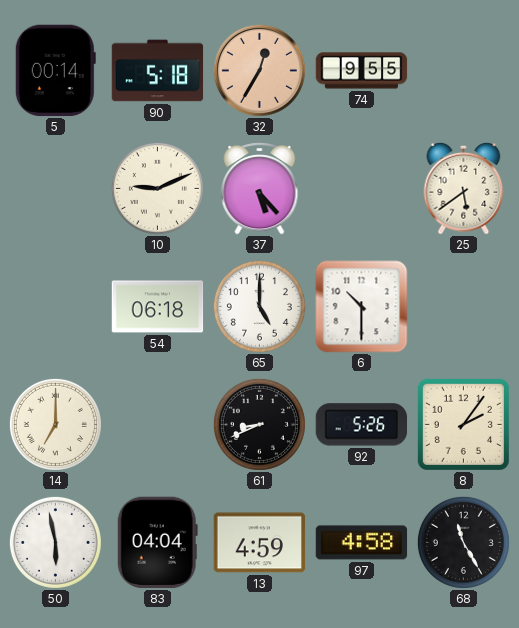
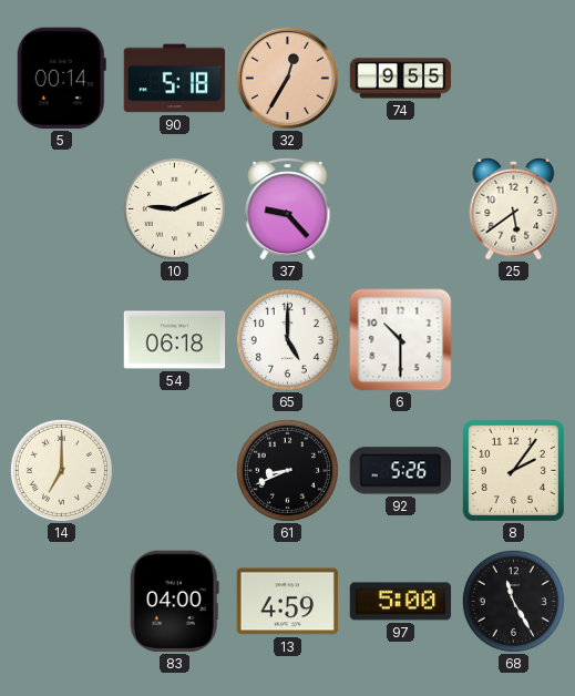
37: 5:23 -> 9:23
50: 5:58 -> none
83: 04:04 -> 04:00
97: 4:58 -> 5:00
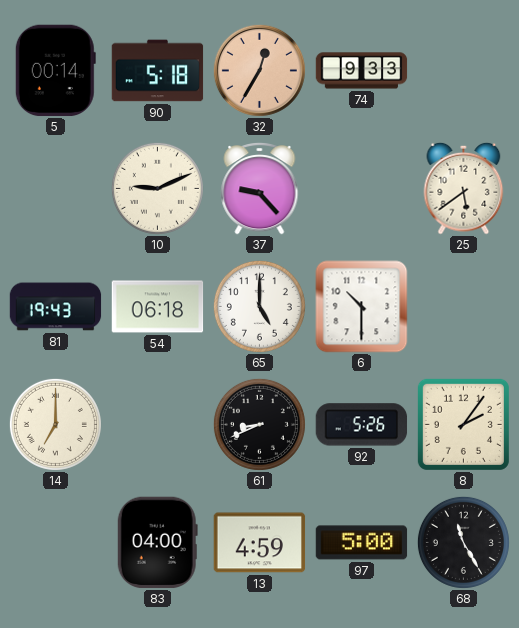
74: 9:55 -> 9:33
81: none -> 19:43
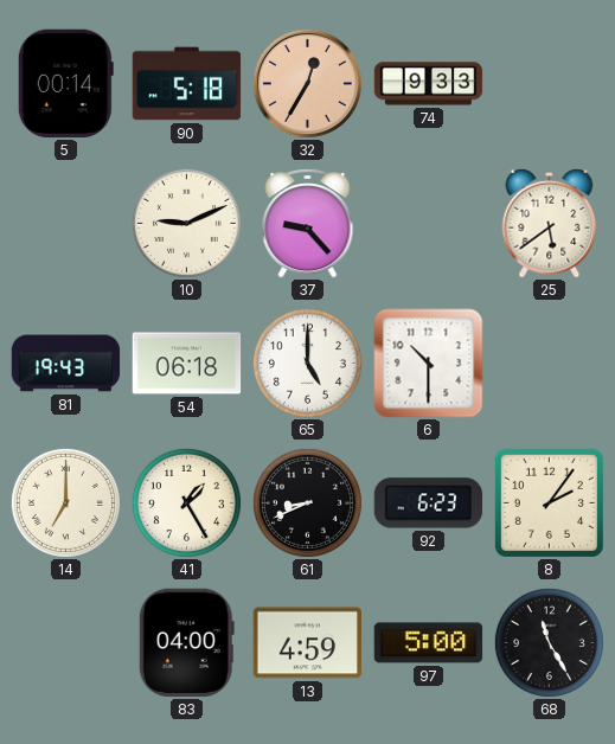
41: none -> 1:25
92: 5:26 -> 6:23
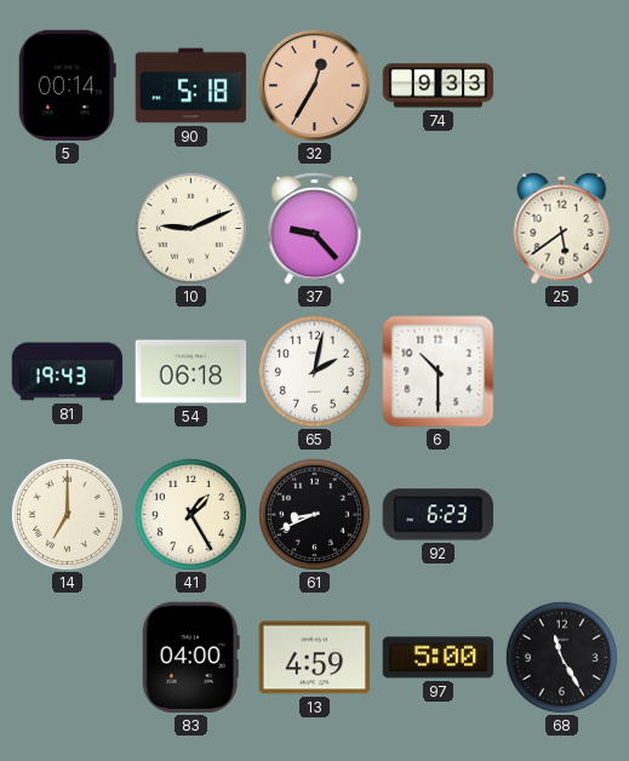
65: 5:00 -> 2:02
8: 2:06 -> none
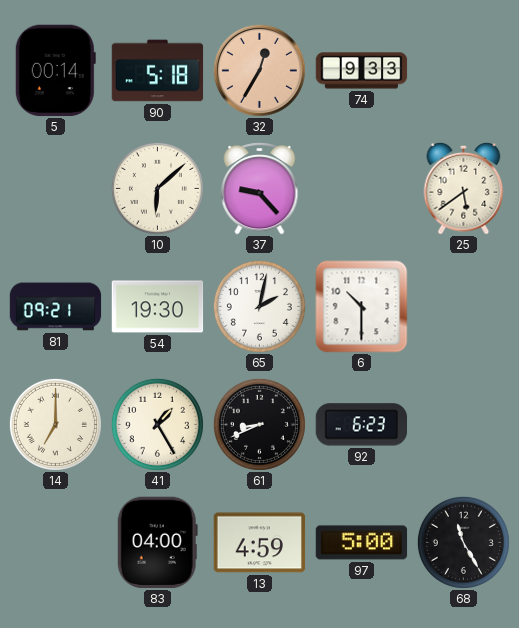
10: 9:11 -> 6:08
81: 19:43 -> 09:21
54: 06:18 -> 19:30
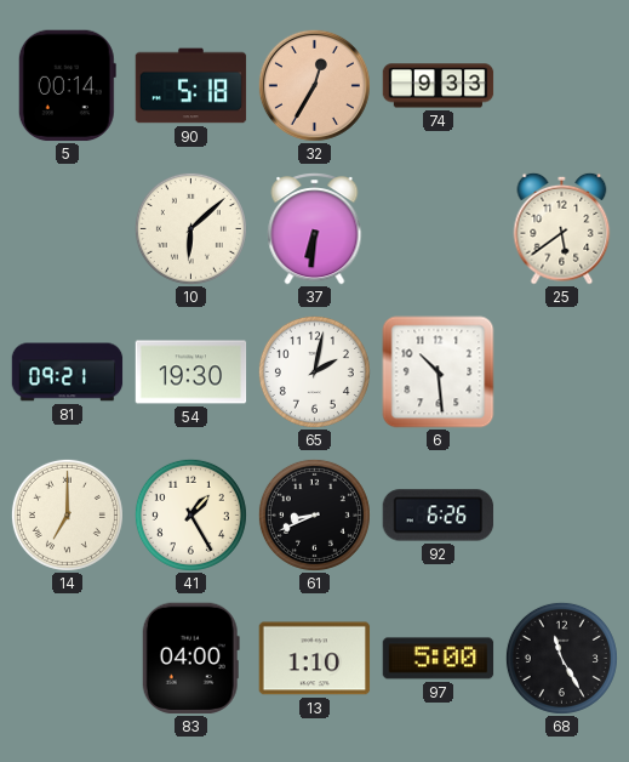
37: 9:23 -> 6:31
6: 10:30 -> 10:29
92: 6:23 -> 6:26
13: 4:59 -> 1:10
